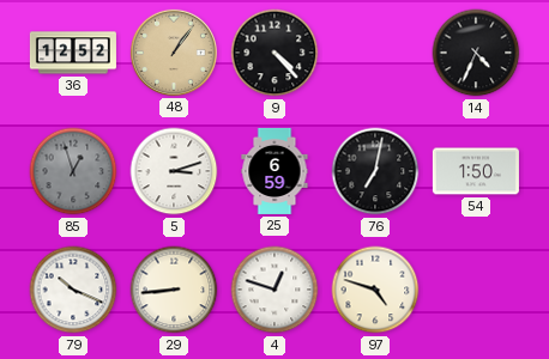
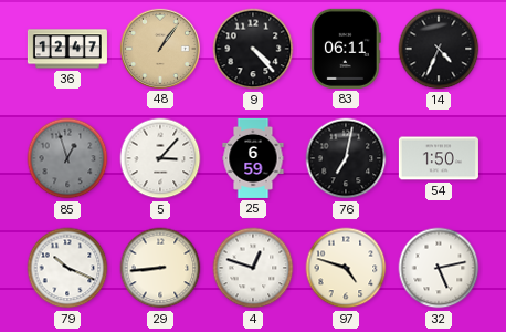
36: 12:52 -> 12:47
83: none -> 06:11
5: 3:12 -> 3:07
32: none -> 5:13
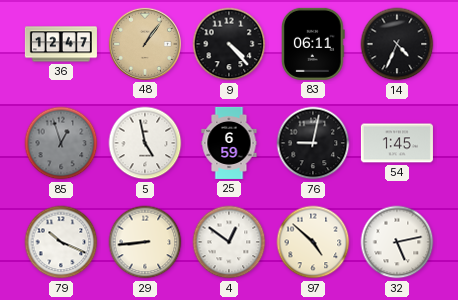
5: 3:07 -> 4:58
76: 7:02 -> 9:02
54: 1:50 -> 1:45
4: 12:48 -> 12:51
97: 4:48 -> 4:52
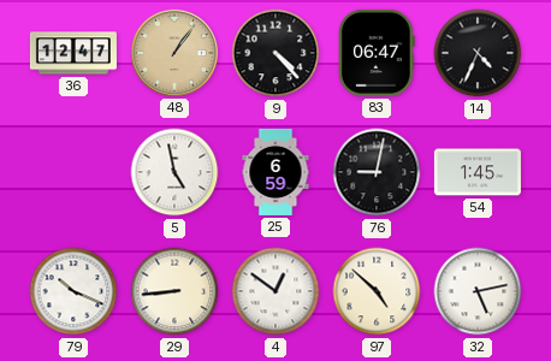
83: 06:11 -> 06:47
85: 12:57 -> none
